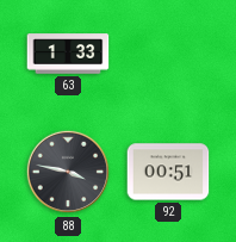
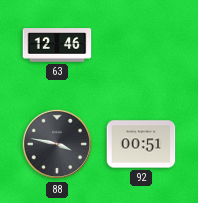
63: 1:33 -> 12:46
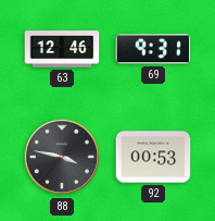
69: none -> 9:31
92: 00:51 -> 00:53
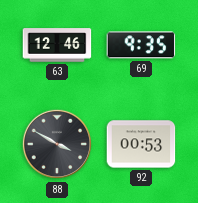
69: 9:31 -> 9:35
88: 3:47 -> 3:50
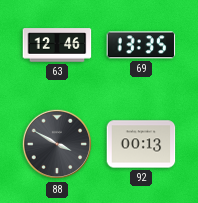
69: 9:35 -> 13:35
92: 00:53 -> 00:13
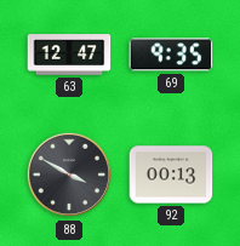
63: 12:46 -> 12:47
69: 13:35 -> 9:35
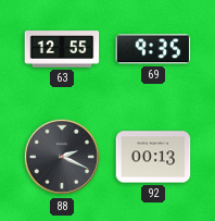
63: 12:47 -> 12:55
88: 3:50 -> 2:19
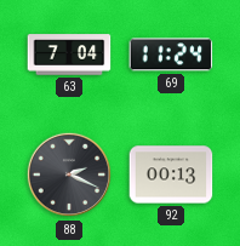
63: 12:55 -> 7:04
69: 9:35 -> 11:24
